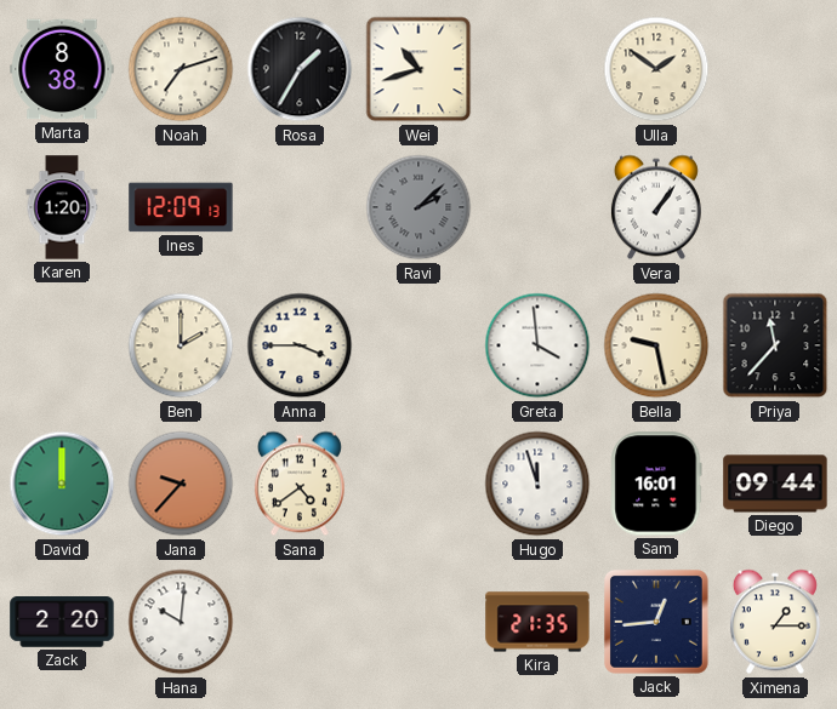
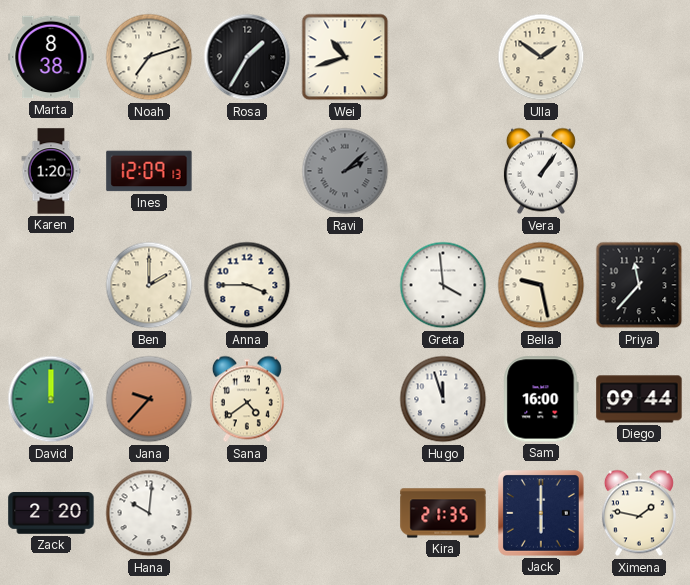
Sam: 16:01 -> 16:00
Jack: 12:44 -> 6:00
Ximena: 1:15 -> 1:47
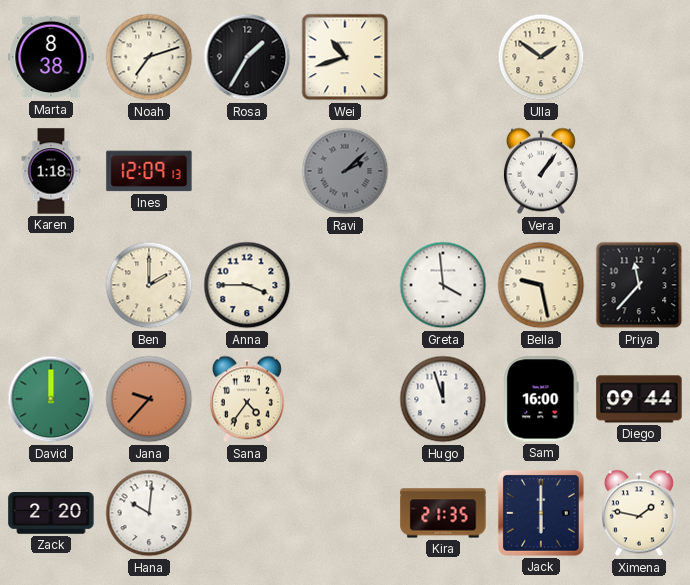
Karen: 1:20 -> 1:18
Sana: 4:39 -> 4:36
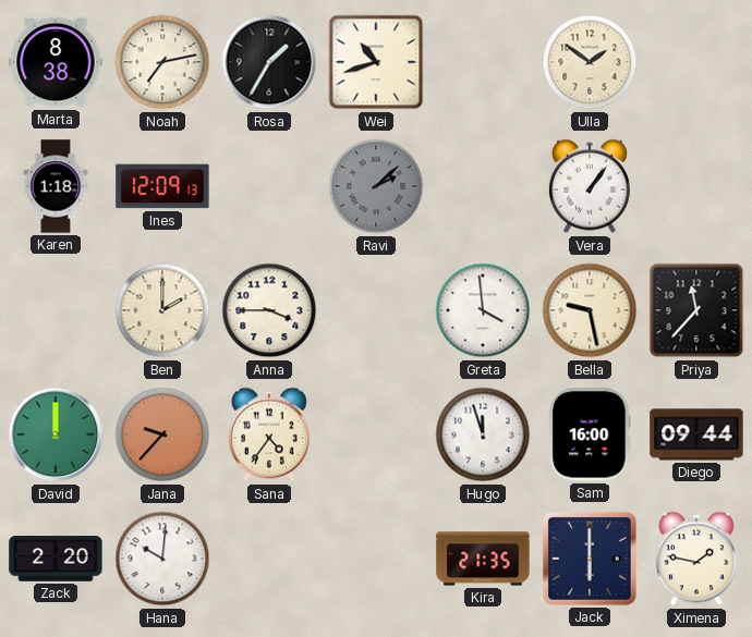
Noah: 7:12 -> 7:13
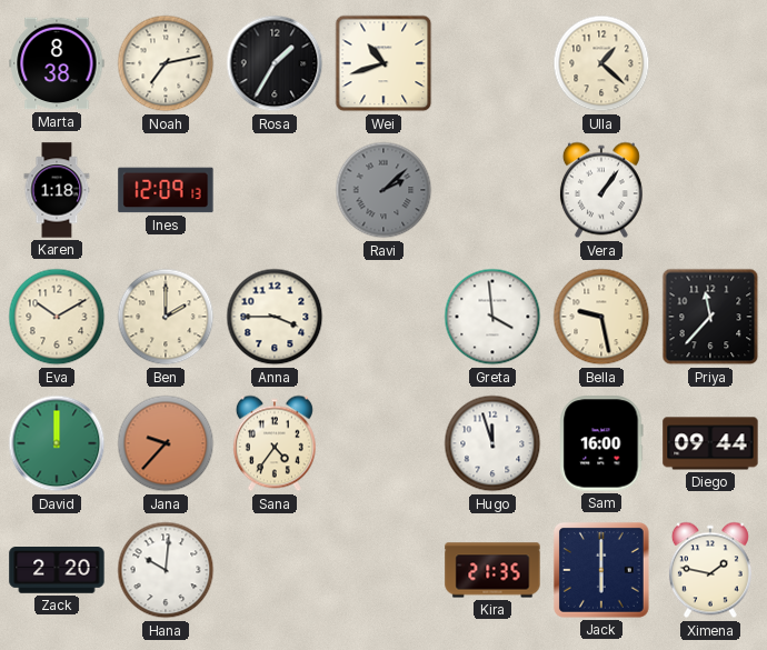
Ulla: 1:51 -> 1:22
Eva: none -> 10:10
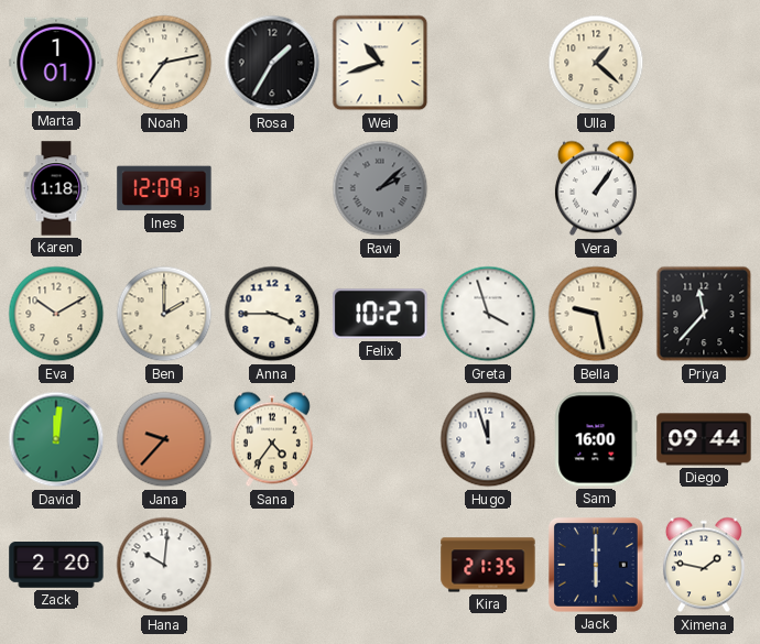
Marta: 8:38 -> 1:01
Felix: none -> 10:27
Greta: 3:59 -> 3:57
David: 12:00 -> 12:01
